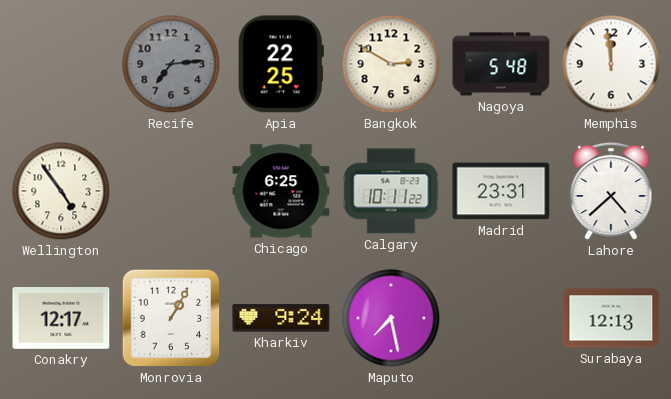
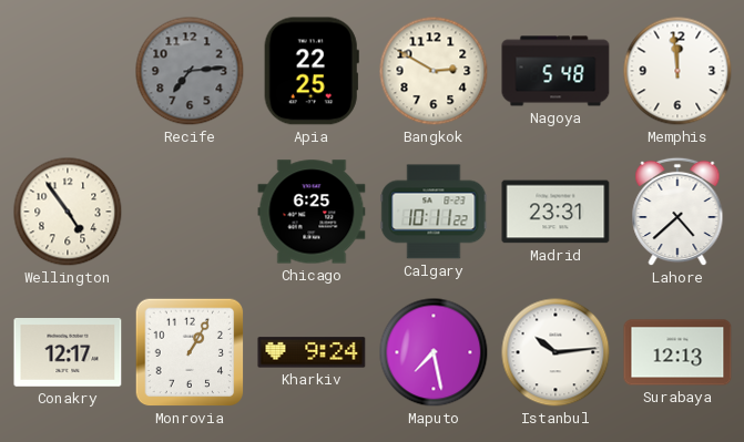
Istanbul: none -> 10:14
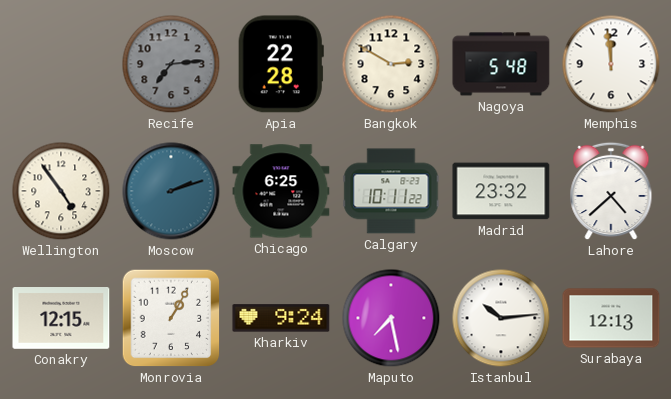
Apia: 22:25 -> 22:28
Moscow: none -> 2:12
Madrid: 23:31 -> 23:32
Conakry: 12:17 -> 12:15
